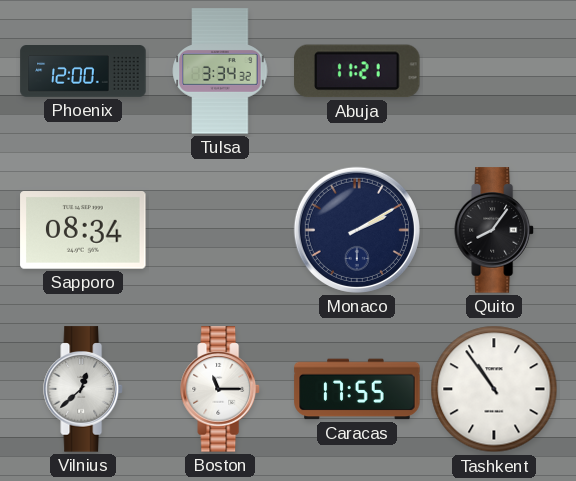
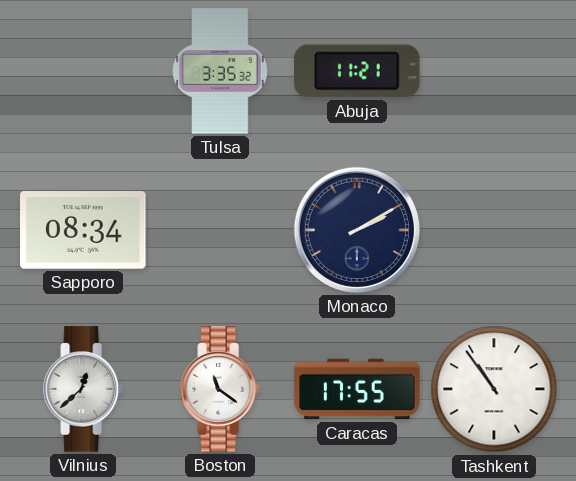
Phoenix: 12:00 -> none
Tulsa: 3:34 -> 3:35
Quito: 8:06 -> none
Boston: 11:15 -> 11:21
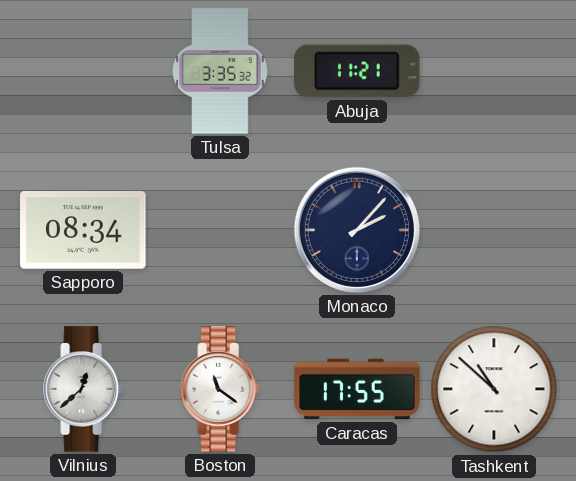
Monaco: 2:10 -> 2:07
Tashkent: 10:54 -> 10:52
